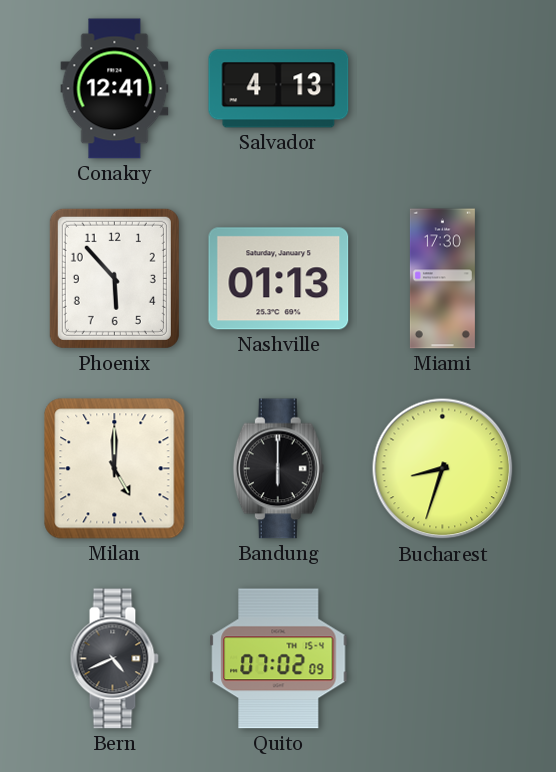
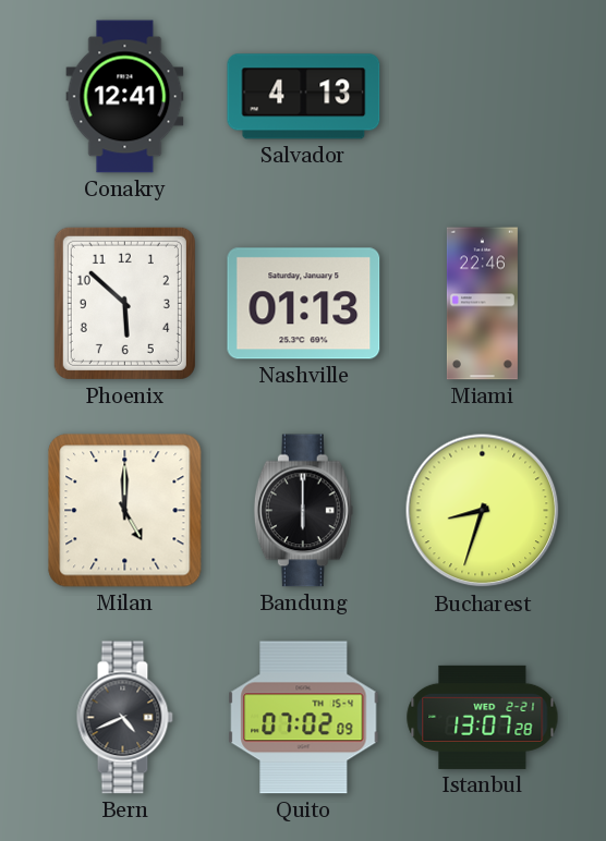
Phoenix: 5:53 -> 5:52
Miami: 17:30 -> 22:46
Istanbul: none -> 13:07
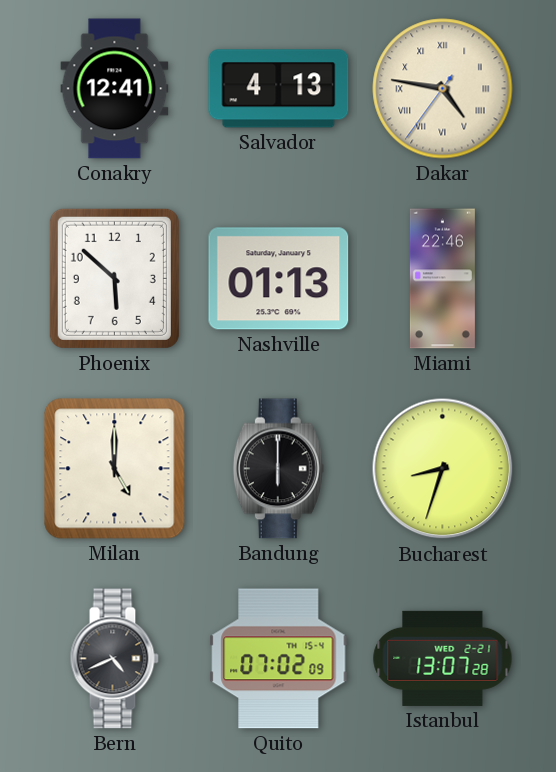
Dakar: none -> 4:46
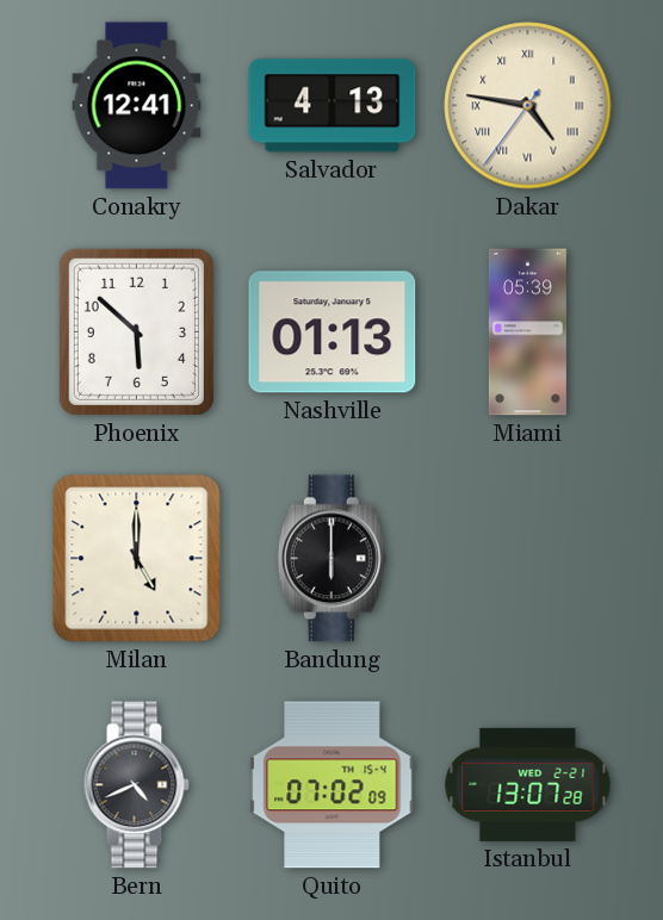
Miami: 22:46 -> 05:39
Bucharest: 8:33 -> none
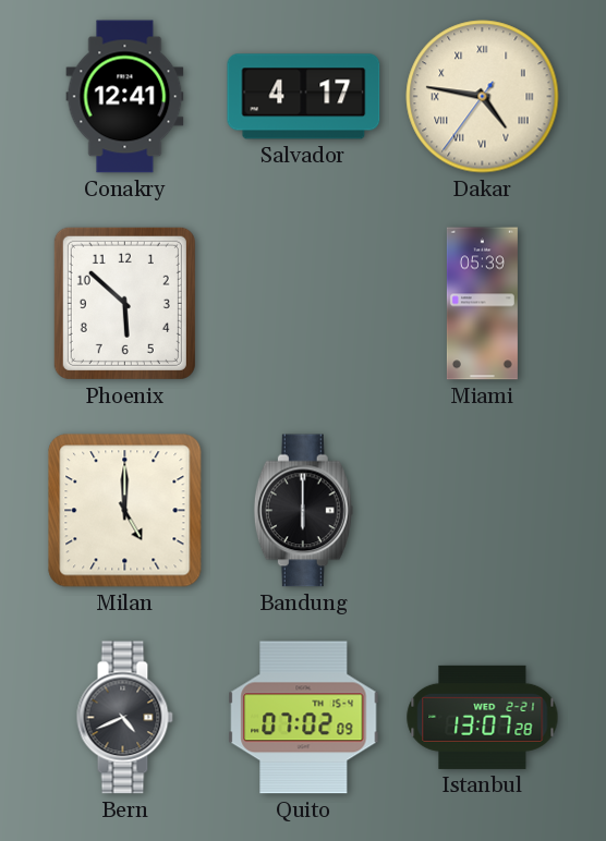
Salvador: 4:13 -> 4:17
Nashville: 01:13 -> none
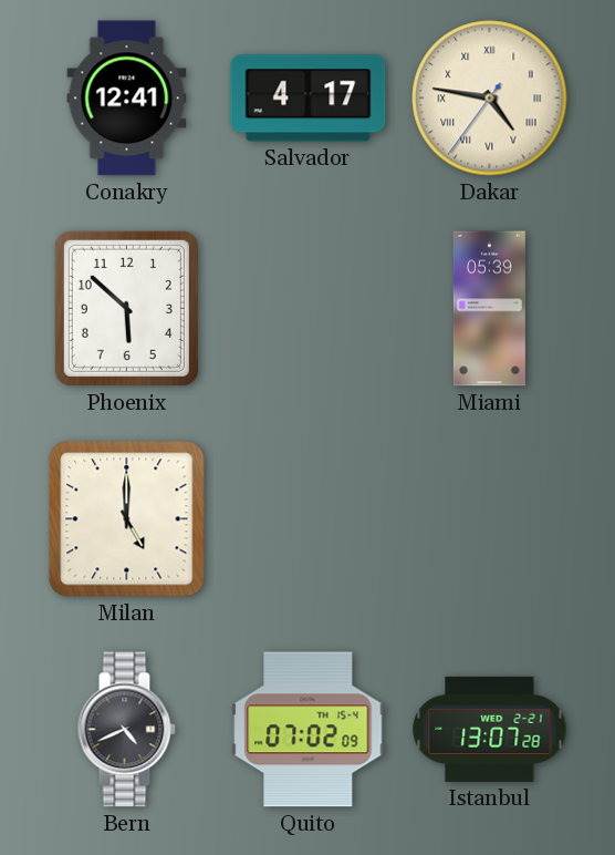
Bandung: 6:00 -> none
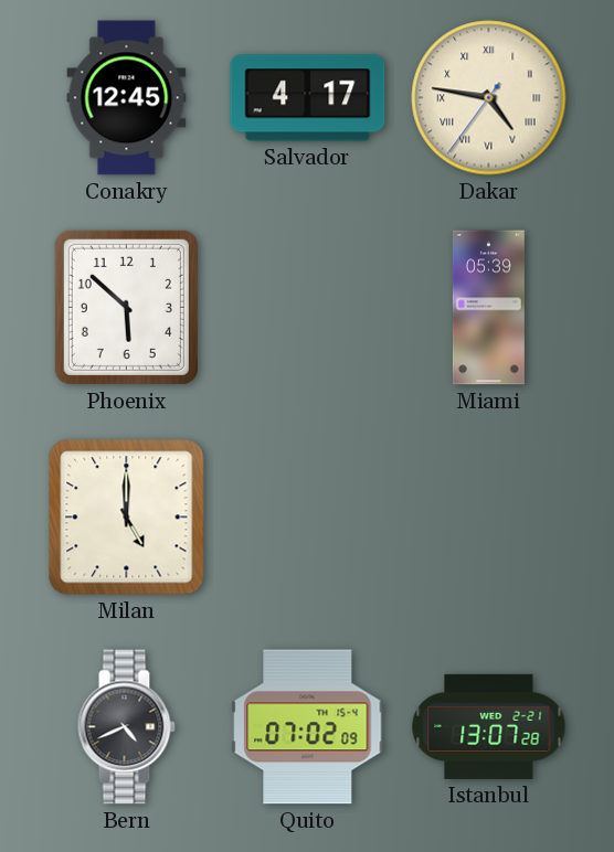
Conakry: 12:41 -> 12:45
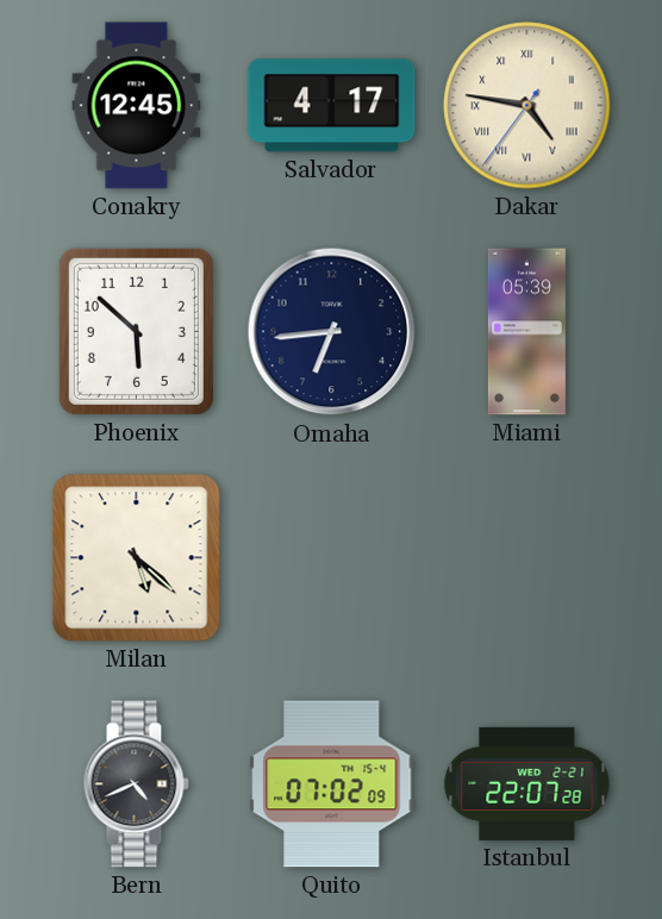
Omaha: none -> 6:44
Milan: 5:00 -> 5:22
Istanbul: 13:07 -> 22:07
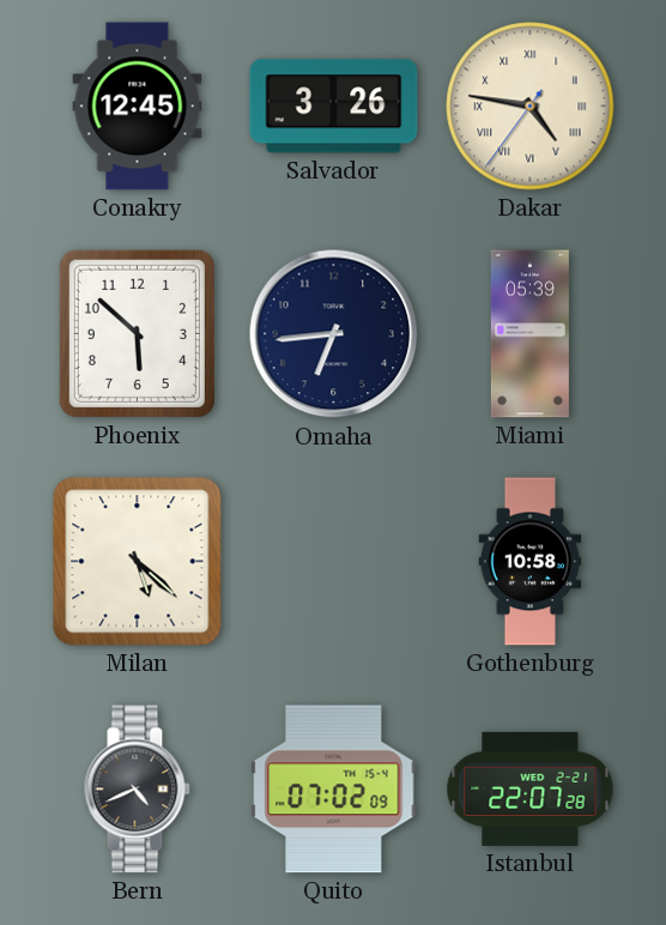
Salvador: 4:17 -> 3:26
Gothenburg: none -> 10:58
